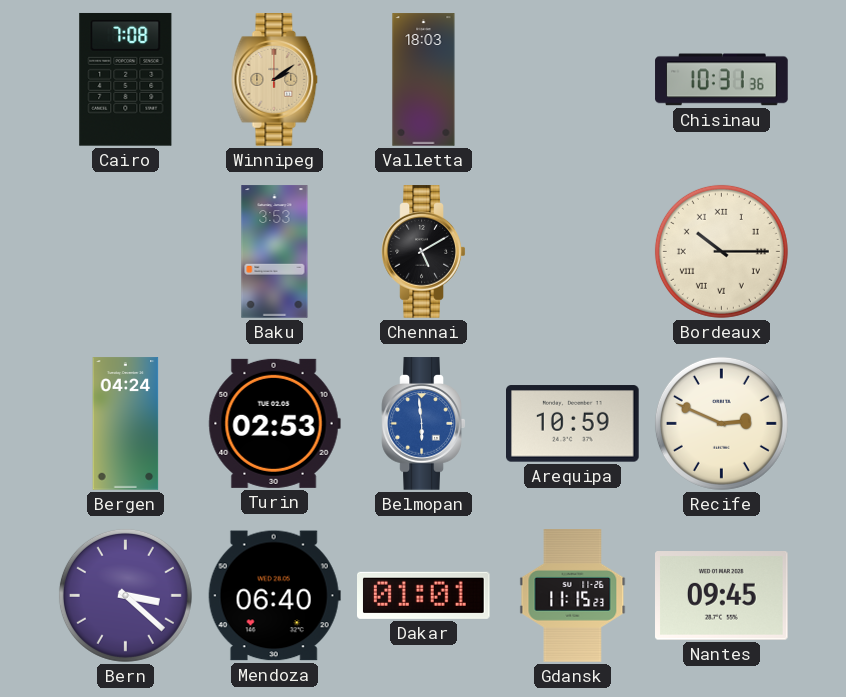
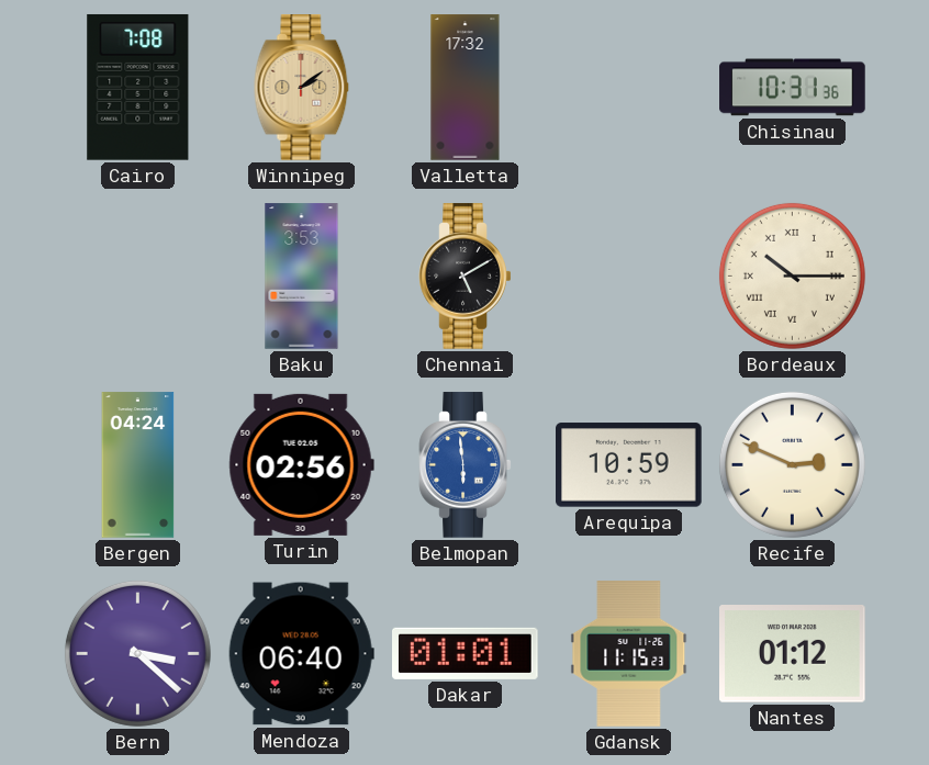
Valletta: 18:03 -> 17:32
Turin: 02:53 -> 02:56
Nantes: 09:45 -> 01:12
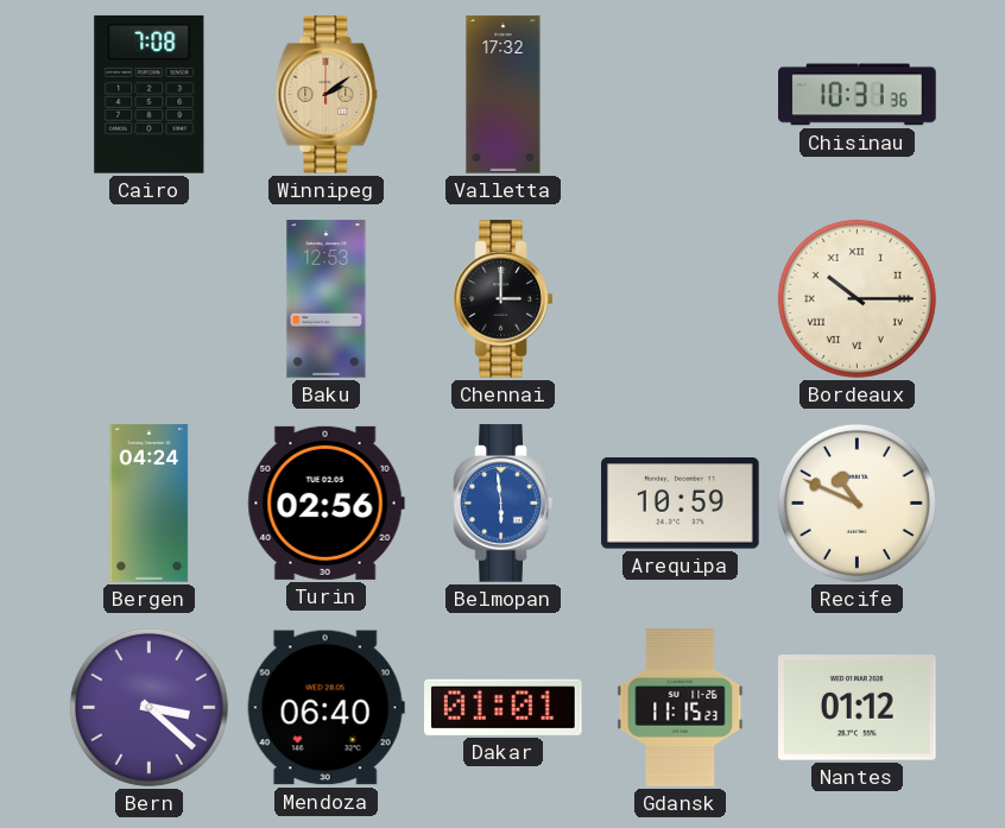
Baku: 3:53 -> 12:53
Chennai: 5:10 -> 3:00
Recife: 2:49 -> 10:49
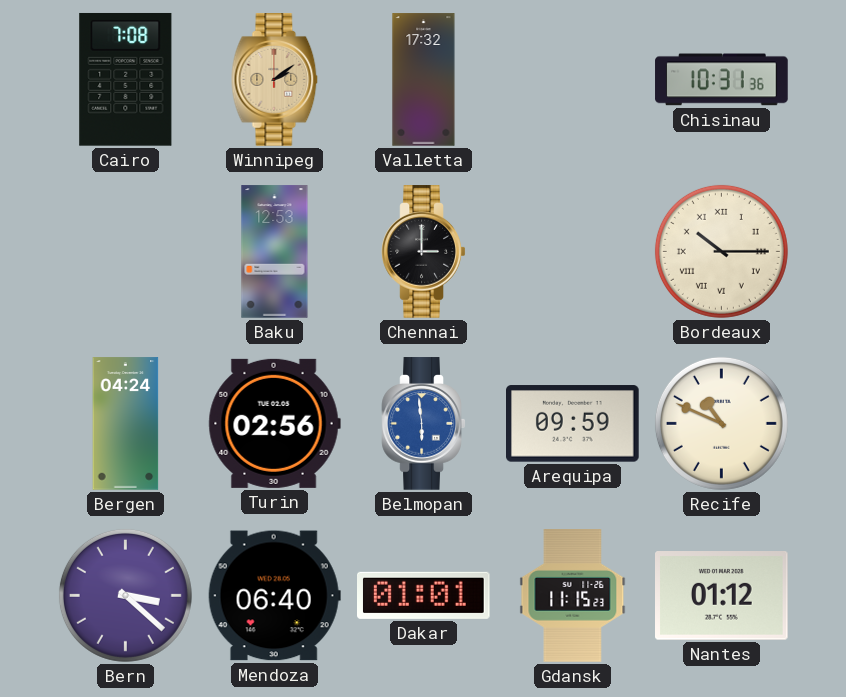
Arequipa: 10:59 -> 09:59
